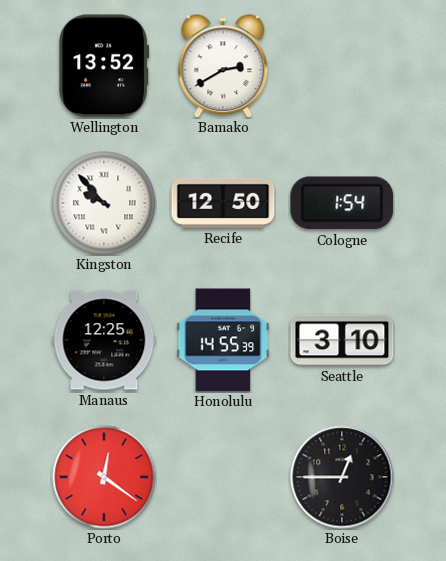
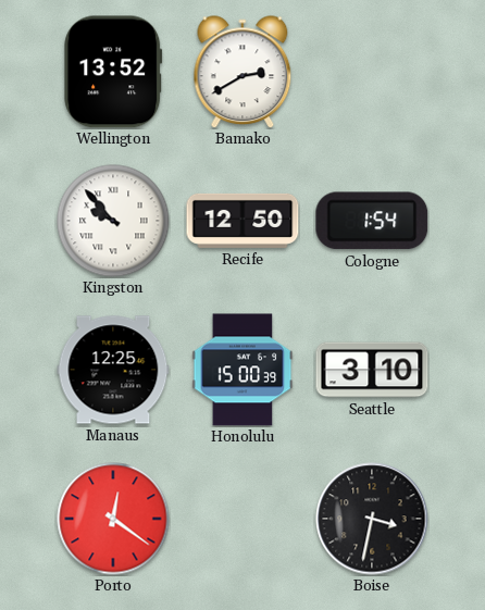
Honolulu: 14:55 -> 15:00
Boise: 12:45 -> 3:32
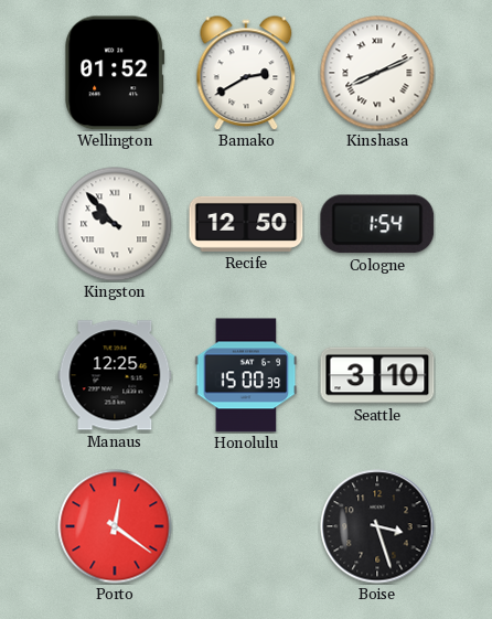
Wellington: 13:52 -> 01:52
Kinshasa: none -> 8:11
Boise: 3:32 -> 3:27
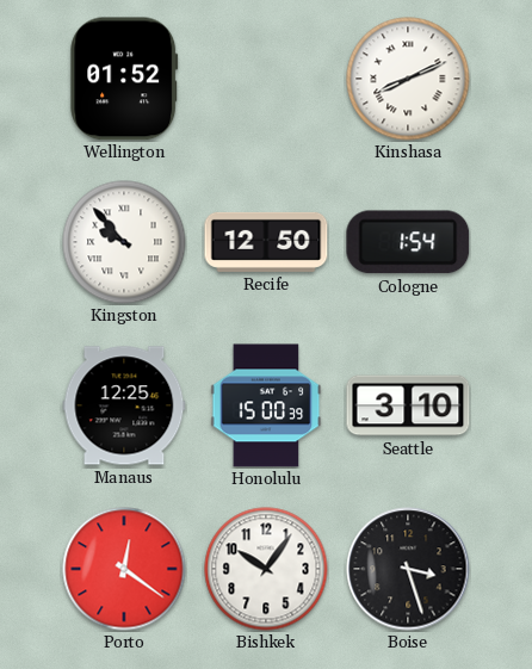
Bamako: 2:40 -> none
Bishkek: none -> 10:06
